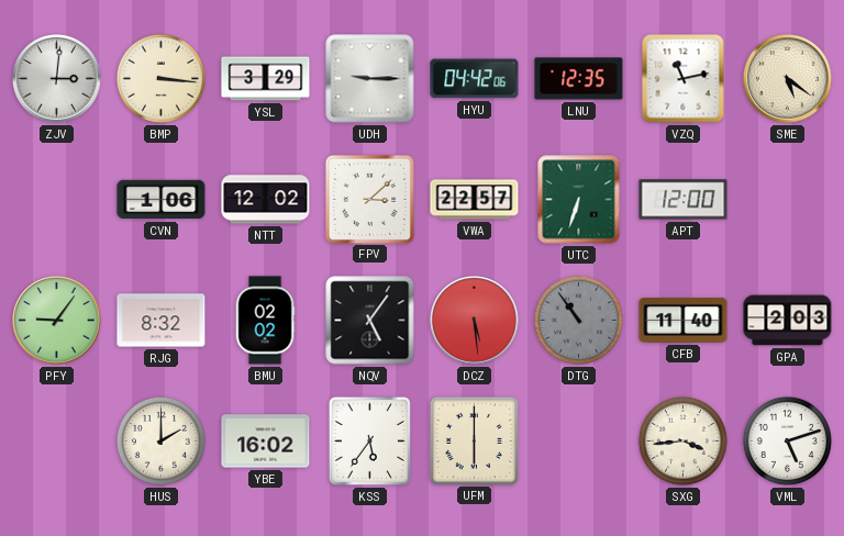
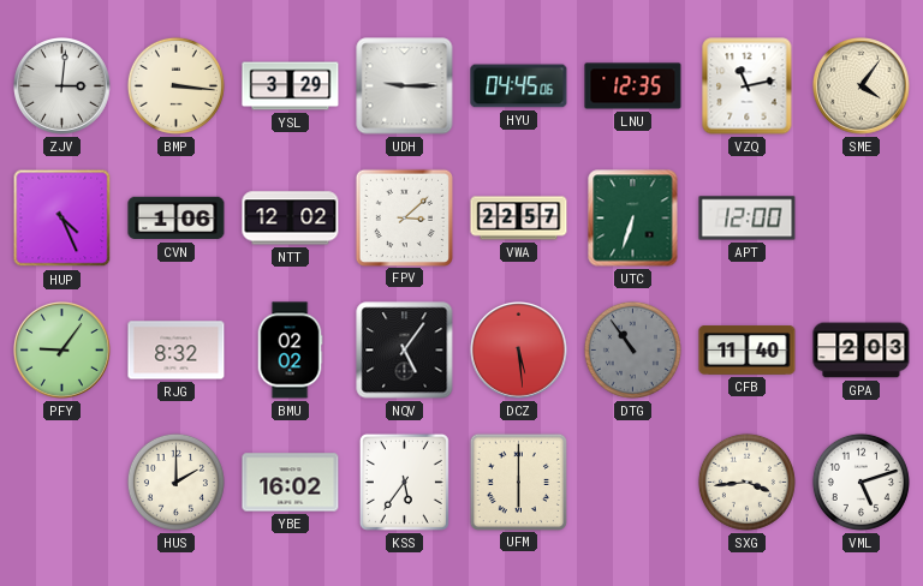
HYU: 04:42 -> 04:45
SME: 5:21 -> 4:06
HUP: none -> 4:26
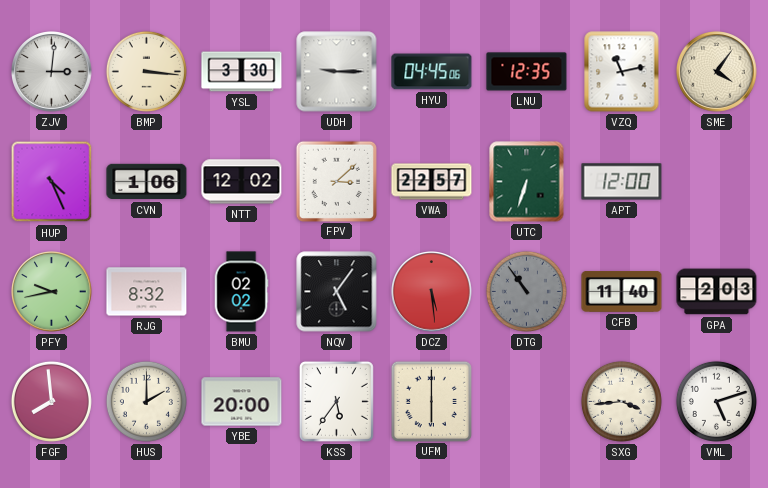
YSL: 3:29 -> 3:30
PFY: 9:06 -> 9:43
FGF: none -> 7:59
YBE: 16:02 -> 20:00
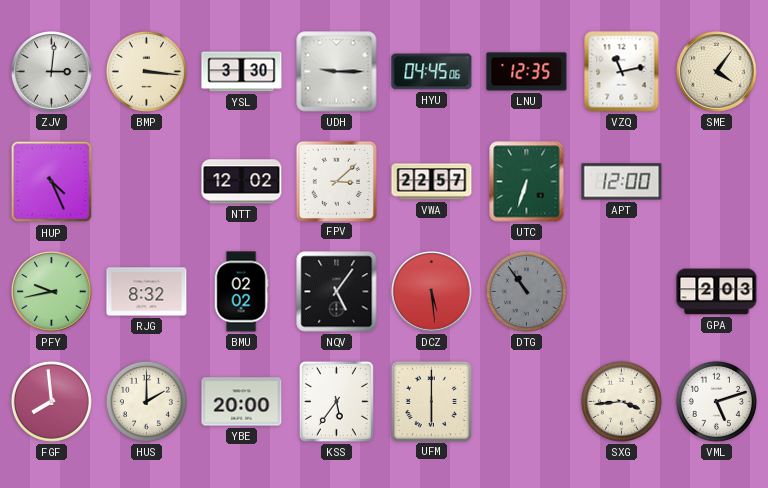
CVN: 1:06 -> none
CFB: 11:40 -> none
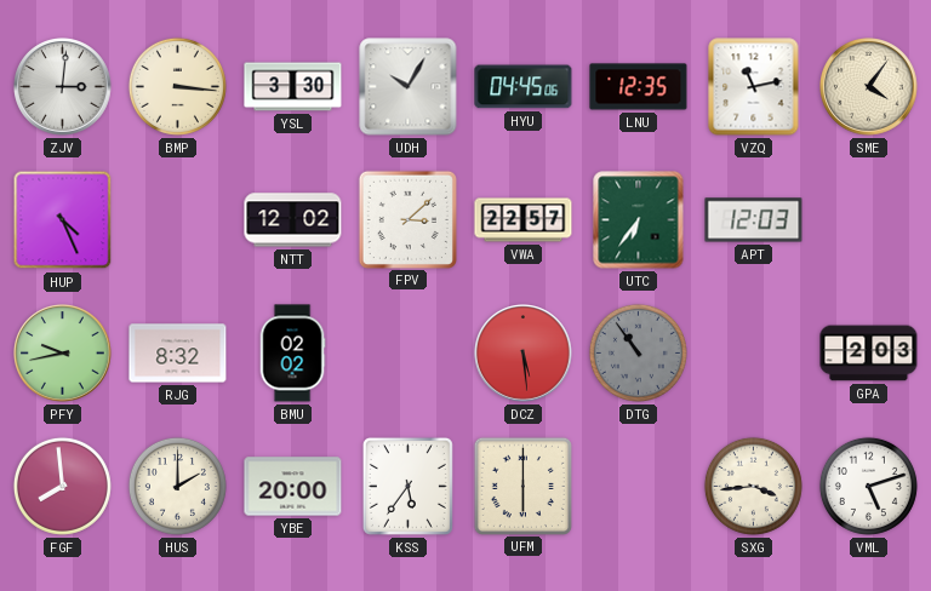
UDH: 9:15 -> 10:05
UTC: 6:33 -> 6:36
APT: 12:00 -> 12:03
NQV: 5:06 -> none
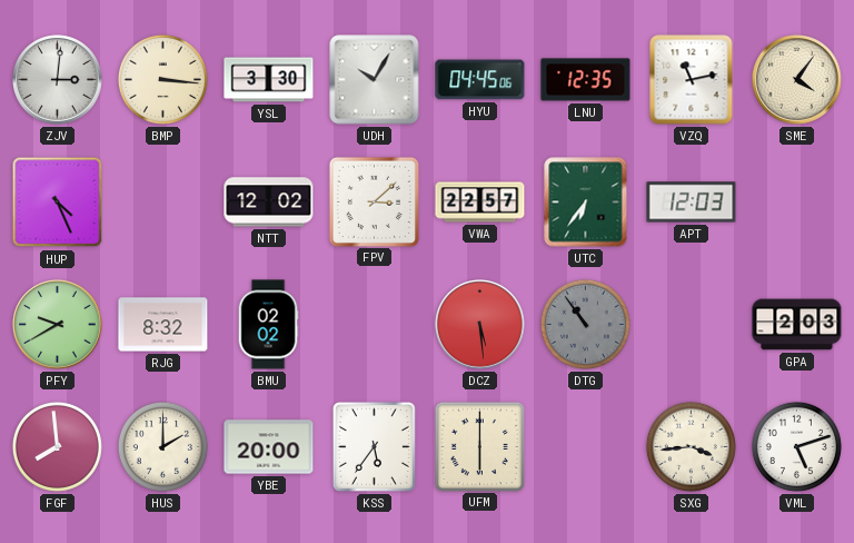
PFY: 9:43 -> 9:40
